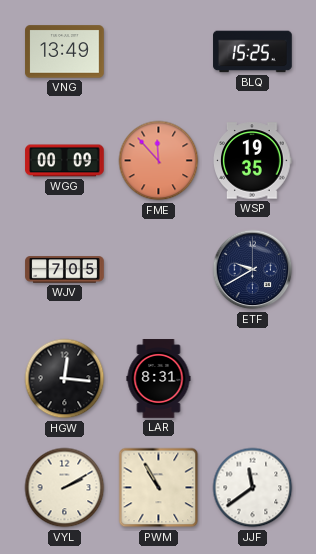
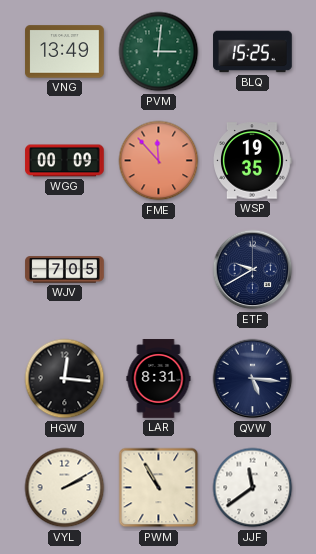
PVM: none -> 3:01
QVW: none -> 5:16
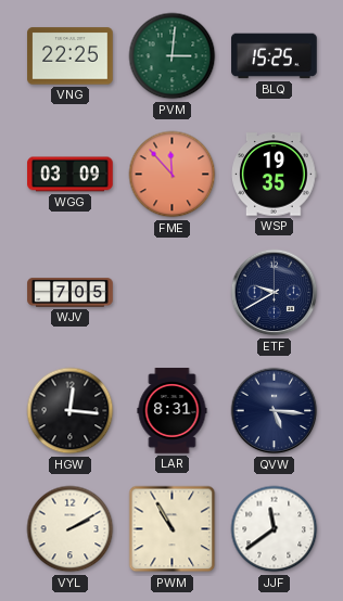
VNG: 13:49 -> 22:25
WGG: 00:09 -> 03:09
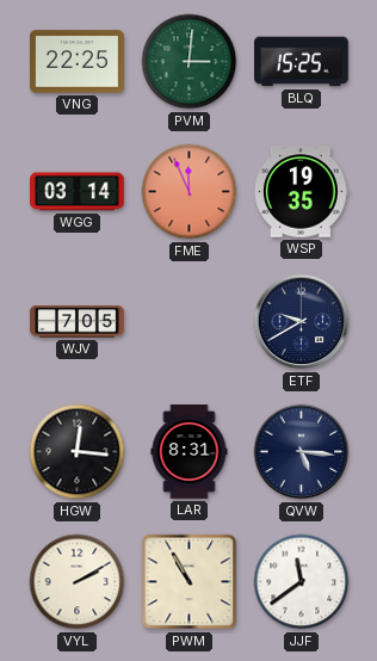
WGG: 03:09 -> 03:14
FME: 11:53 -> 11:56
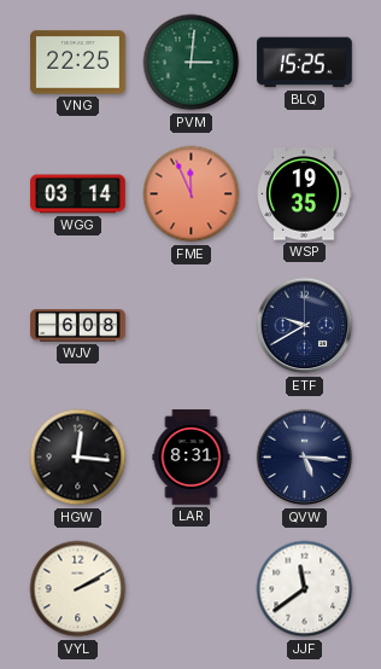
WJV: 7:05 -> 6:08
PWM: 10:55 -> none
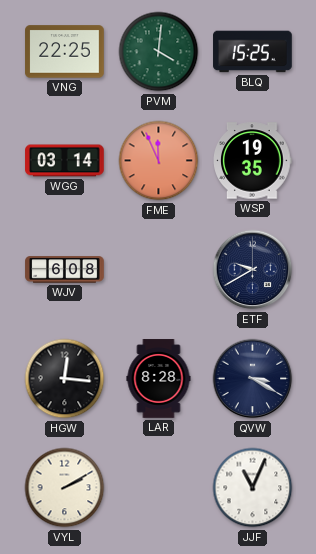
PVM: 3:01 -> 4:01
LAR: 8:31 -> 8:28
QVW: 5:16 -> 3:20
JJF: 11:39 -> 11:04
